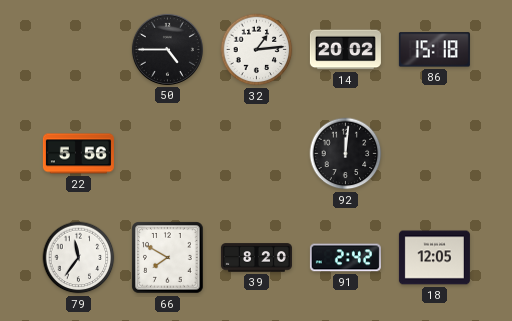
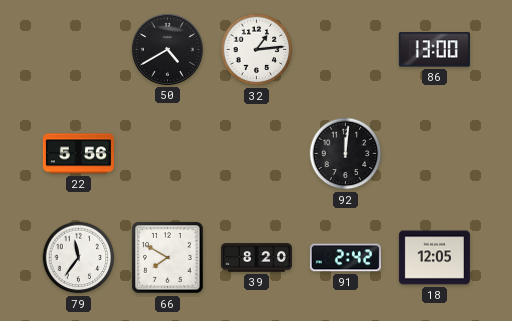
50: 4:45 -> 4:40
14: 20:02 -> none
86: 15:18 -> 13:00
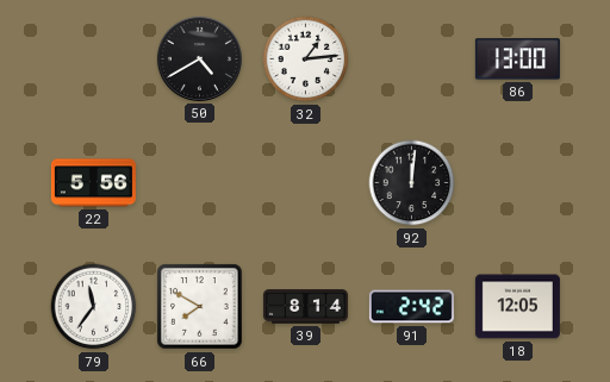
39: 8:20 -> 8:14
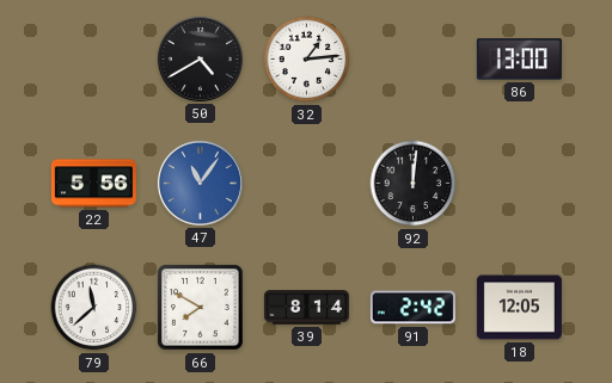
47: none -> 11:06
79: 11:36 -> 11:38
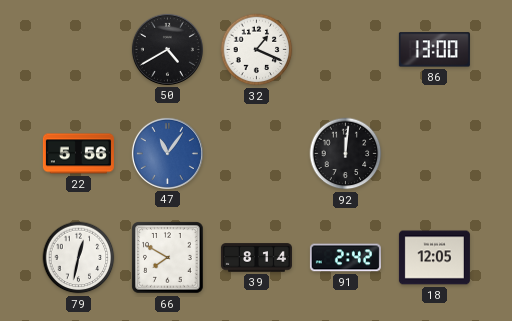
32: 1:14 -> 1:19
79: 11:38 -> 12:32
